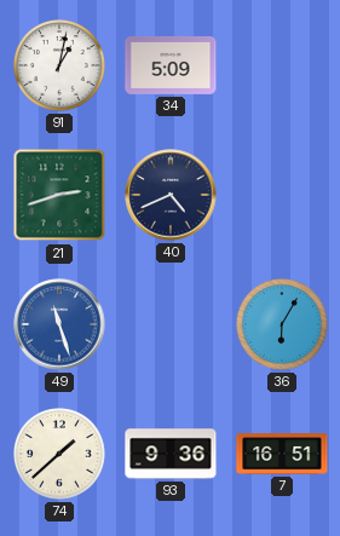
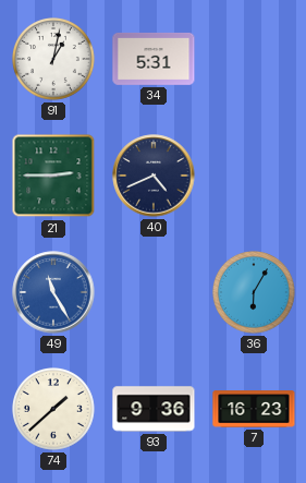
34: 5:09 -> 5:31
21: 2:42 -> 2:45
49: 11:27 -> 11:25
7: 16:51 -> 16:23
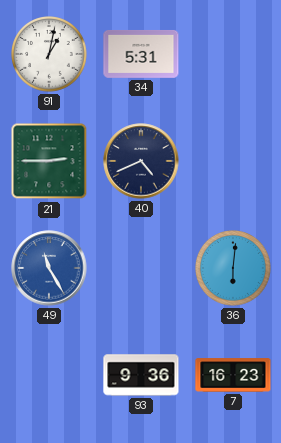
36: 6:05 -> 6:01
74: 1:38 -> none
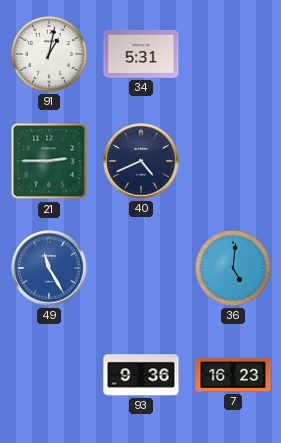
36: 6:01 -> 5:01
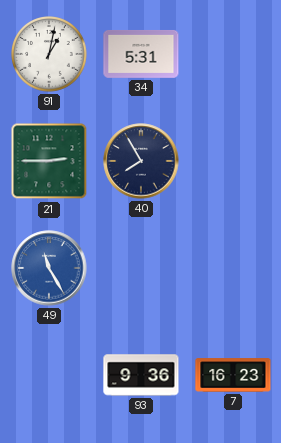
40: 4:41 -> 7:55
36: 5:01 -> none
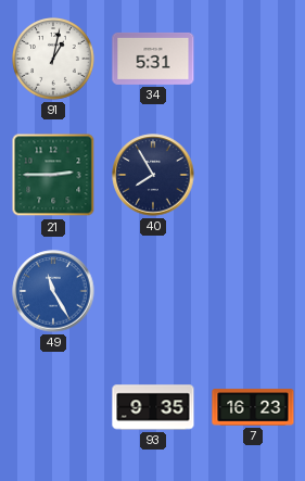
93: 9:36 -> 9:35
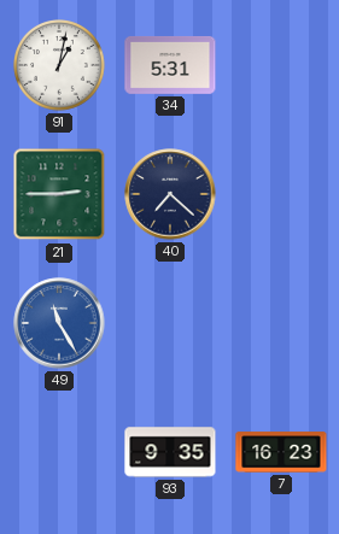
40: 7:55 -> 7:22
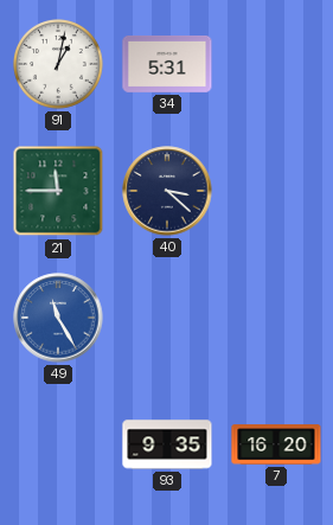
21: 2:45 -> 11:45
40: 7:22 -> 3:22
7: 16:23 -> 16:20
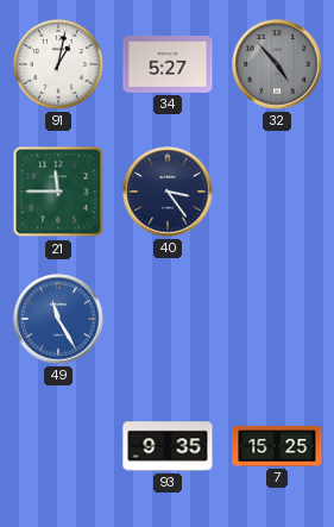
34: 5:31 -> 5:27
32: none -> 4:53
40: 3:22 -> 3:24
7: 16:20 -> 15:25
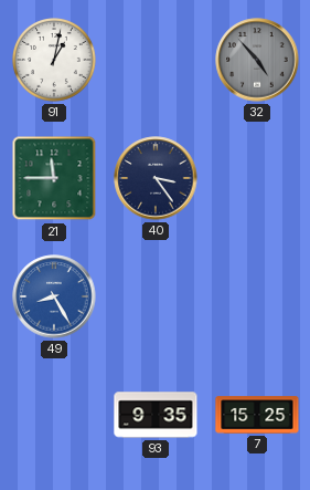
34: 5:27 -> none
49: 11:25 -> 8:25
